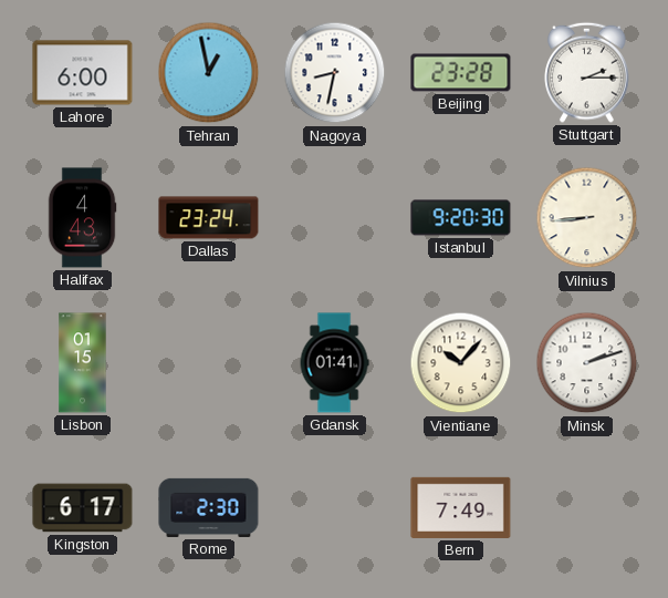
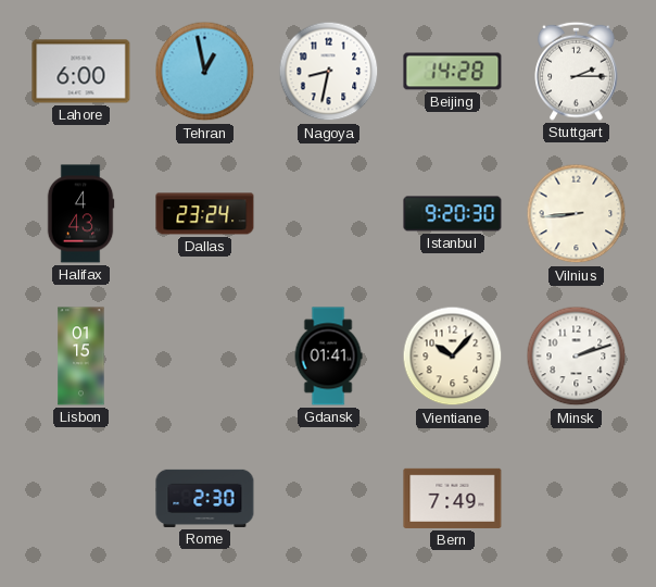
Beijing: 23:28 -> 14:28
Kingston: 6:17 -> none
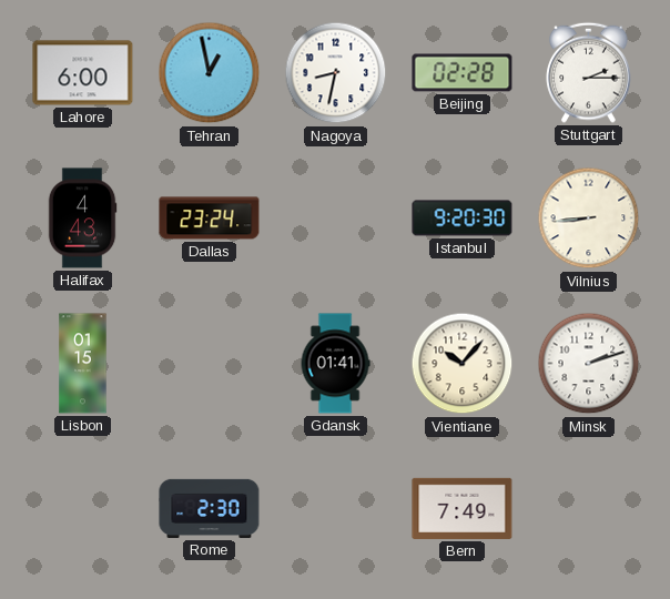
Beijing: 14:28 -> 02:28
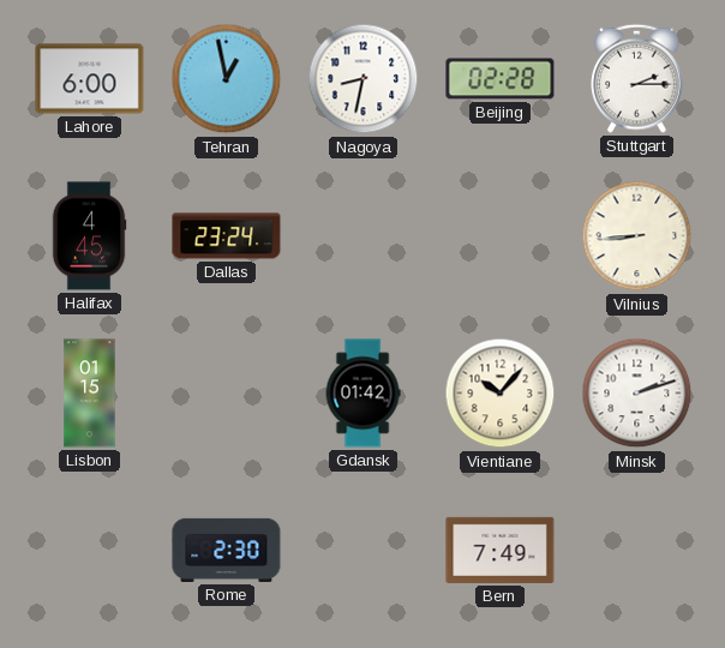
Halifax: 4:43 -> 4:45
Istanbul: 9:20 -> none
Gdansk: 01:41 -> 01:42
